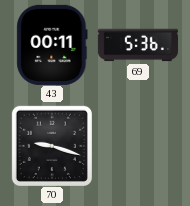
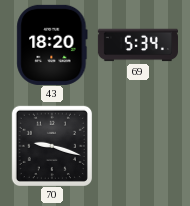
43: 00:11 -> 18:20
69: 5:36 -> 5:34
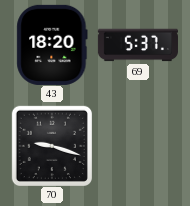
69: 5:34 -> 5:37
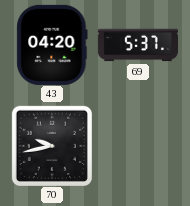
43: 18:20 -> 04:20
70: 9:18 -> 9:43
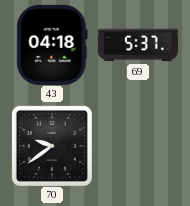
43: 04:20 -> 04:18
70: 9:43 -> 9:39
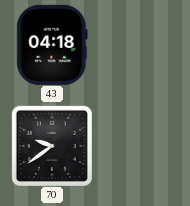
69: 5:37 -> none
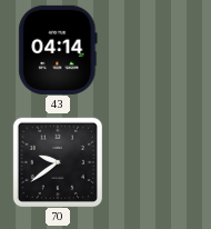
43: 04:18 -> 04:14
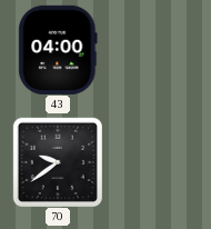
43: 04:14 -> 04:00
